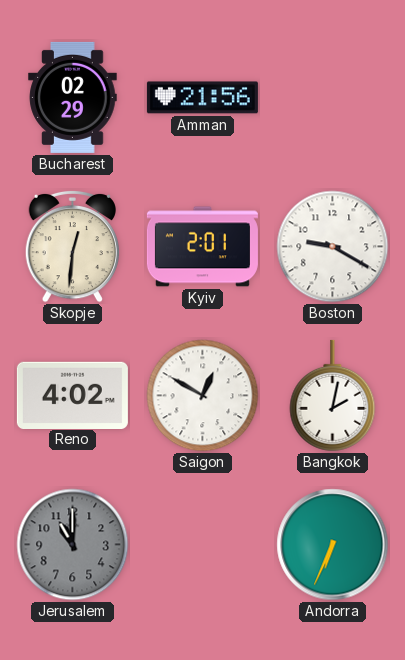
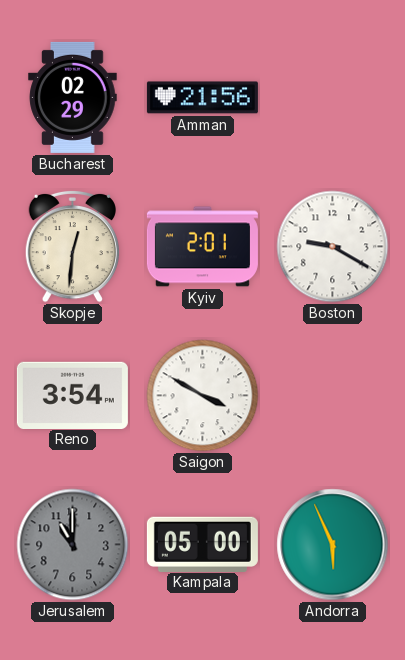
Reno: 4:02 -> 3:54
Saigon: 12:50 -> 3:50
Bangkok: 2:02 -> none
Kampala: none -> 05:00
Andorra: 6:34 -> 5:56
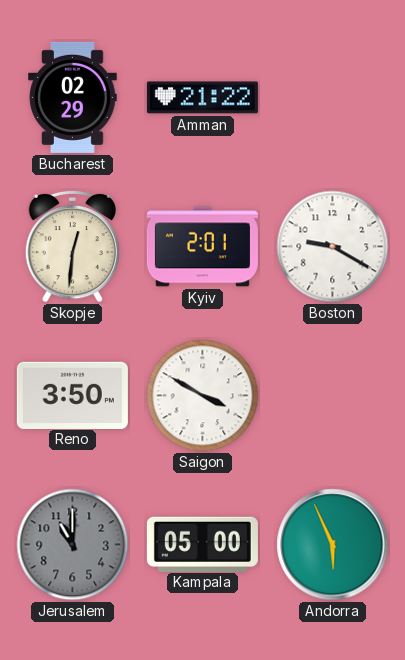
Amman: 21:56 -> 21:22
Reno: 3:54 -> 3:50
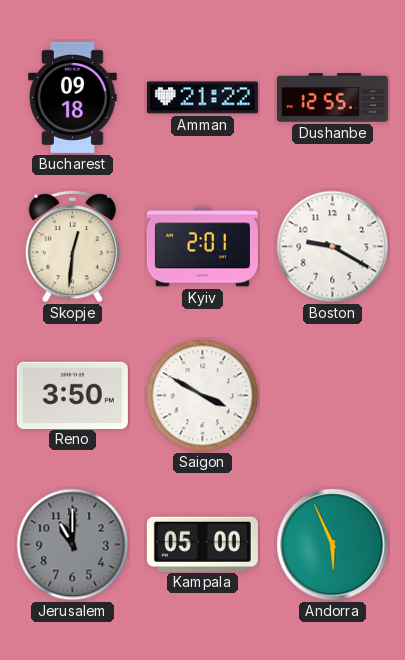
Bucharest: 02:29 -> 09:18
Dushanbe: none -> 12:55
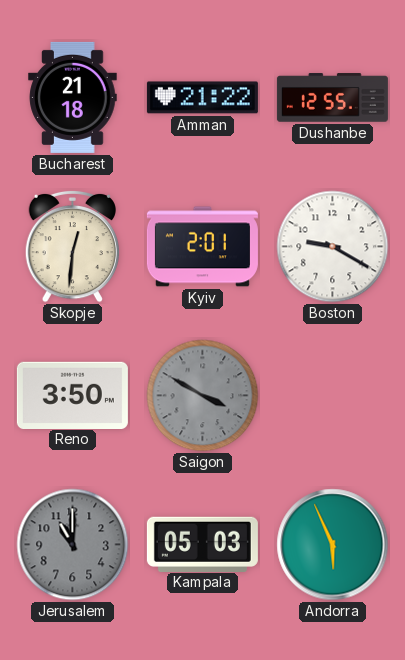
Bucharest: 09:18 -> 21:18
Saigon dial: white -> grey
Kampala: 05:00 -> 05:03
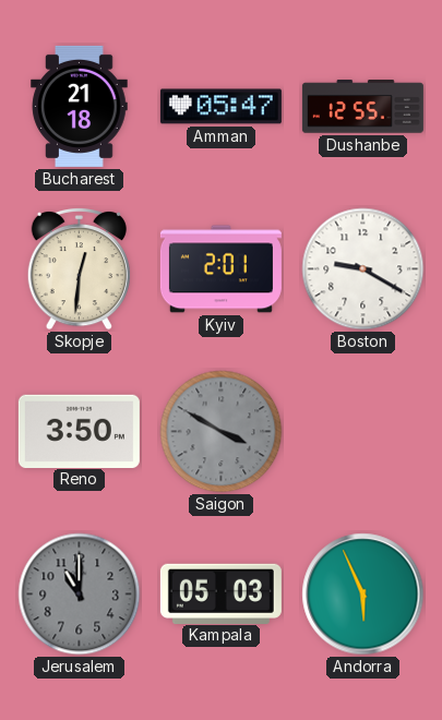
Amman: 21:22 -> 05:47
